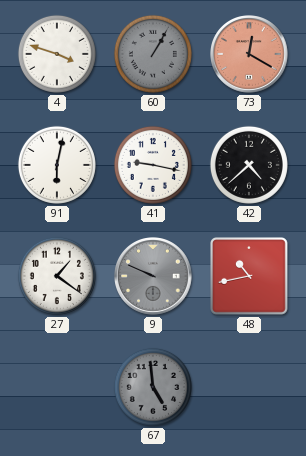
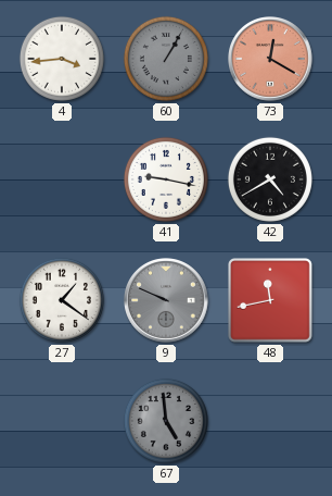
4: 3:48 -> 3:44
91: 6:02 -> none
42: 4:38 -> 4:40
48: 10:43 -> 11:43
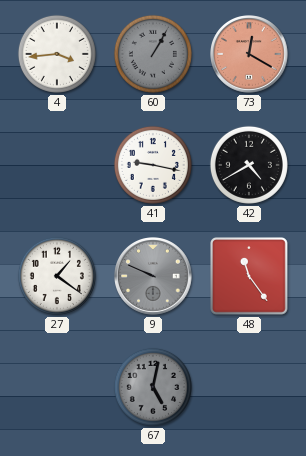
48: 11:43 -> 11:24
67: 4:59 -> 5:02
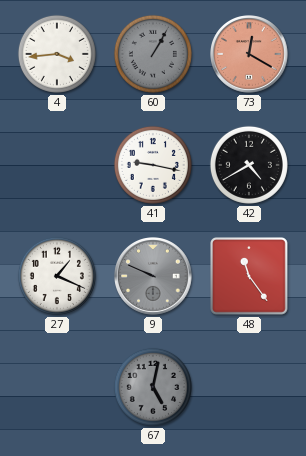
27: 1:21 -> 1:19
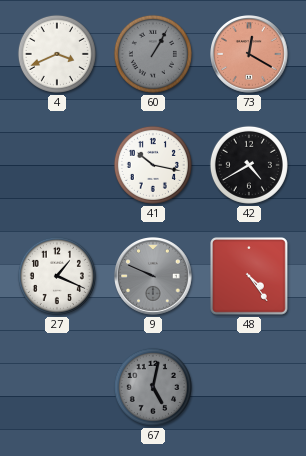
4: 3:44 -> 3:41
41: 9:17 -> 10:17
48: 11:24 -> 4:24
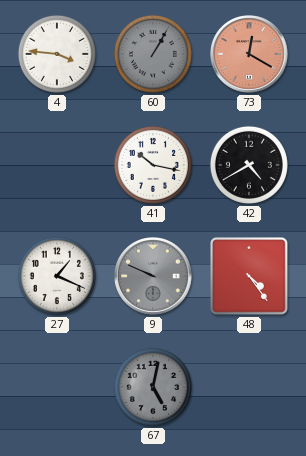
4: 3:41 -> 3:46
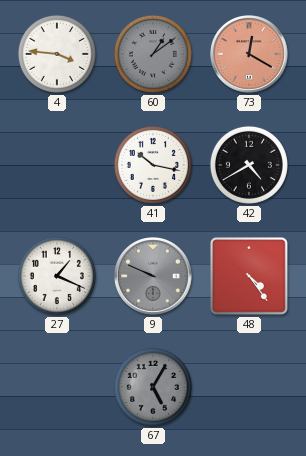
60: 1:05 -> 1:09
67: 5:02 -> 5:05
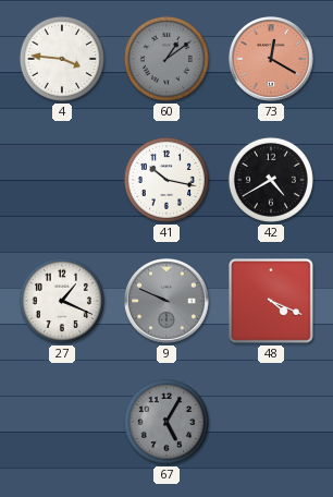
48: 4:24 -> 4:19
